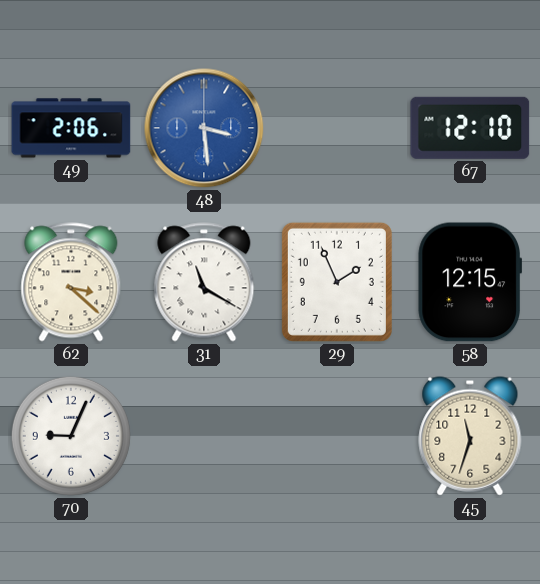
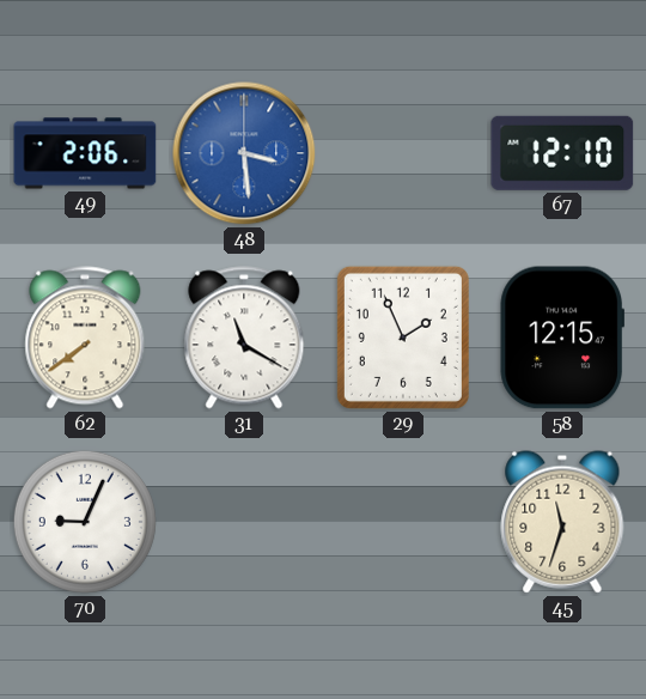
62: 3:22 -> 7:39
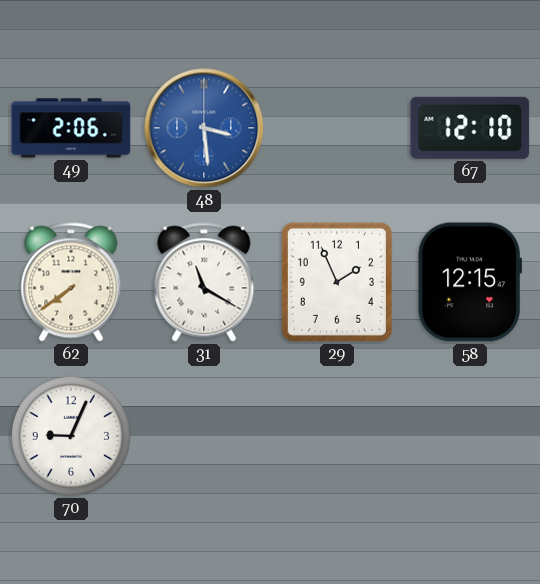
45: 11:33 -> none
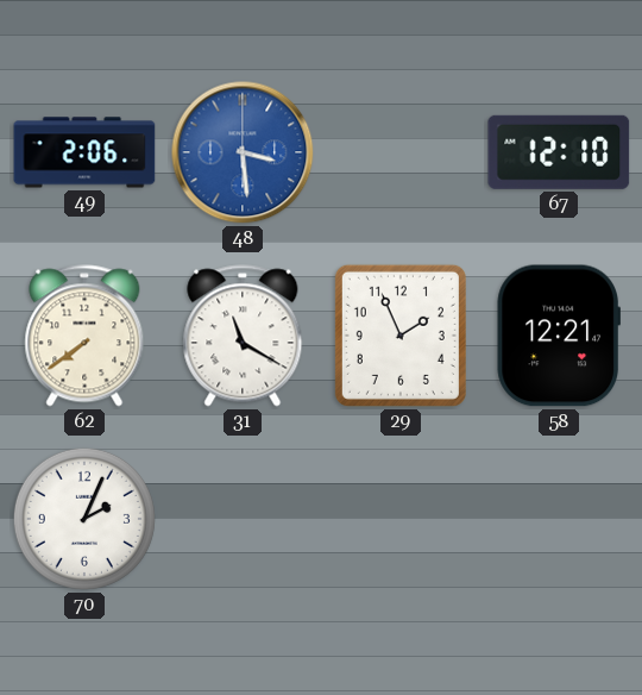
58: 12:15 -> 12:21
70: 9:04 -> 2:04
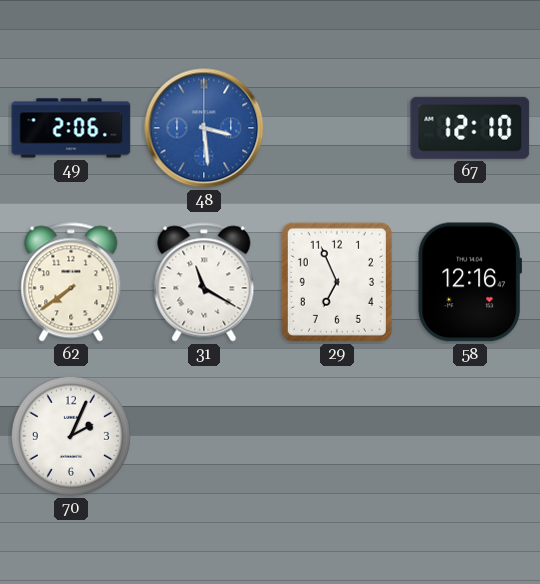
29: 1:56 -> 6:56
58: 12:21 -> 12:16
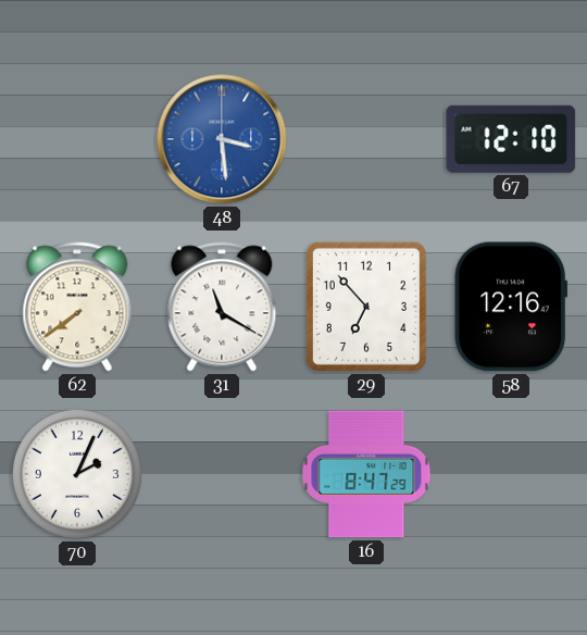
49: 2:06 -> none
29: 6:56 -> 6:53
16: none -> 8:47
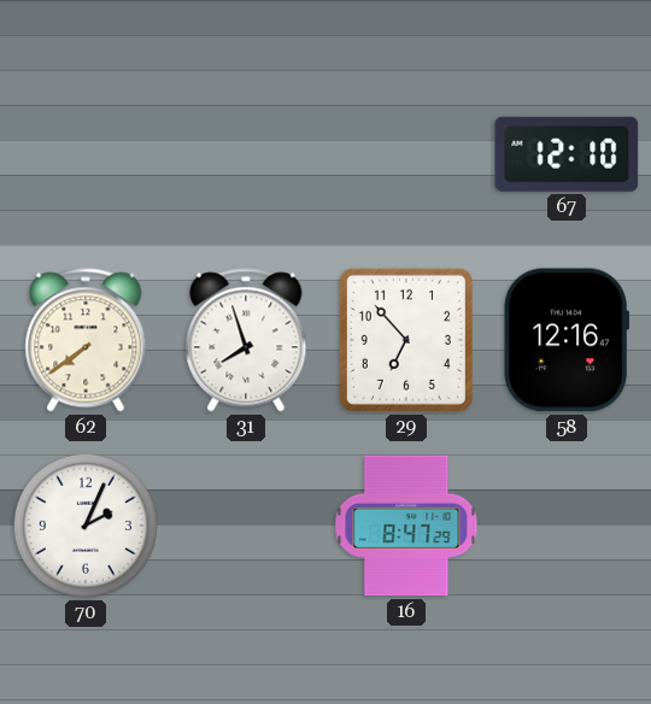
48: 3:29 -> none
31: 11:20 -> 7:57
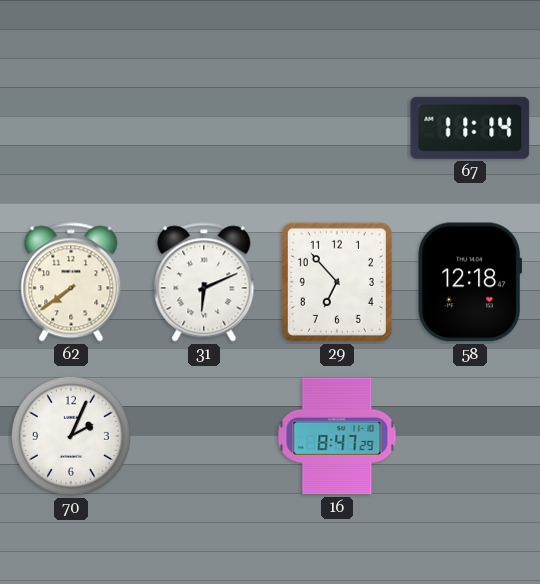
67: 12:10 -> 11:14
31: 7:57 -> 6:11
58: 12:16 -> 12:18
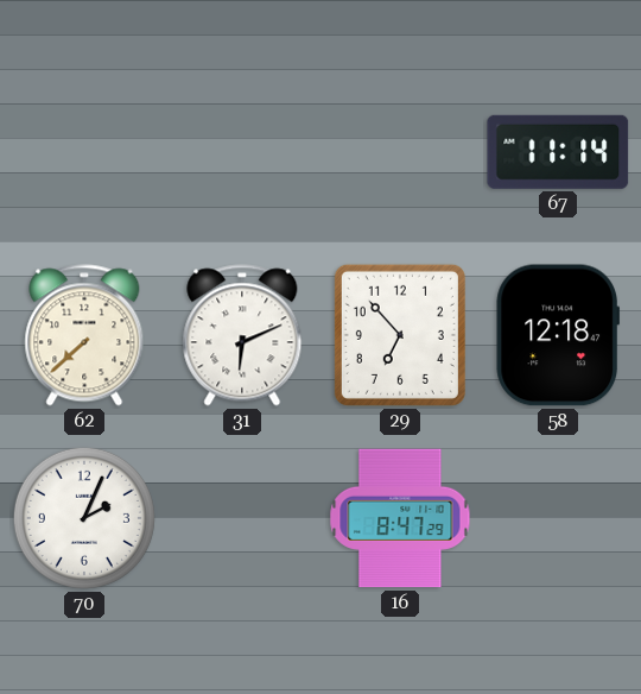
62: 7:39 -> 7:38
